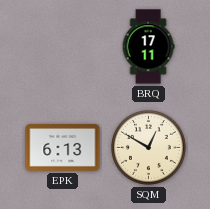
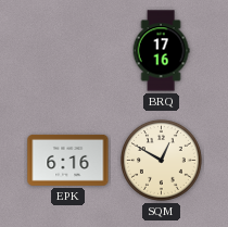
BRQ: 17:11 -> 17:16
EPK: 6:13 -> 6:16
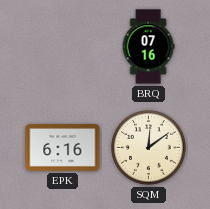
BRQ: 17:16 -> 07:16
SQM: 12:50 -> 12:09
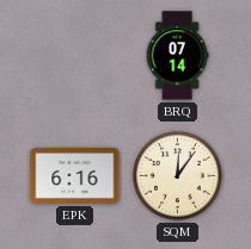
BRQ: 07:16 -> 07:14
SQM: 12:09 -> 12:06
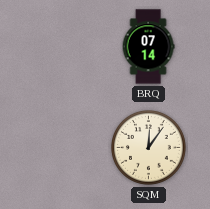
EPK: 6:16 -> none
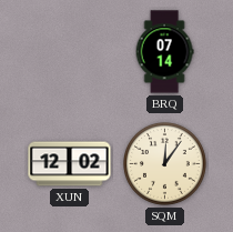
XUN: none -> 12:02
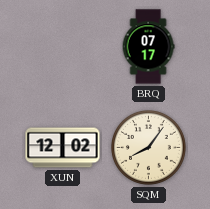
BRQ: 07:14 -> 07:17
SQM: 12:06 -> 8:06
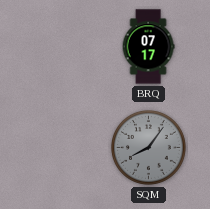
XUN: 12:02 -> none
SQM dial: cream -> grey
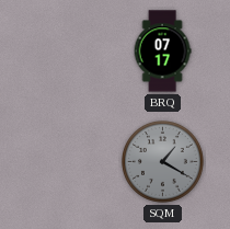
SQM: 8:06 -> 1:20
